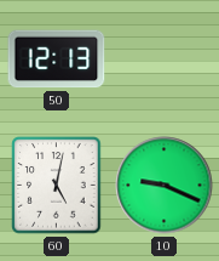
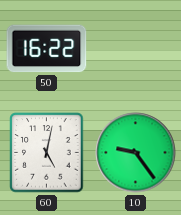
50: 12:13 -> 16:22
10: 9:19 -> 9:24
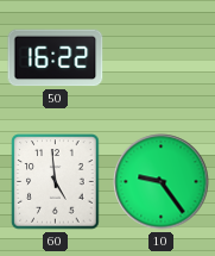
60: 5:02 -> 4:59
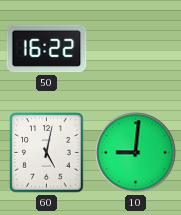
60: 4:59 -> 5:02
10: 9:24 -> 9:01
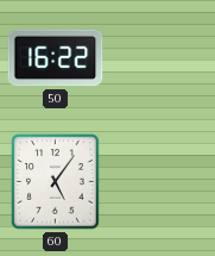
60: 5:02 -> 5:06
10: 9:01 -> none
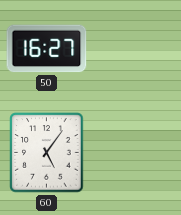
50: 16:22 -> 16:27
